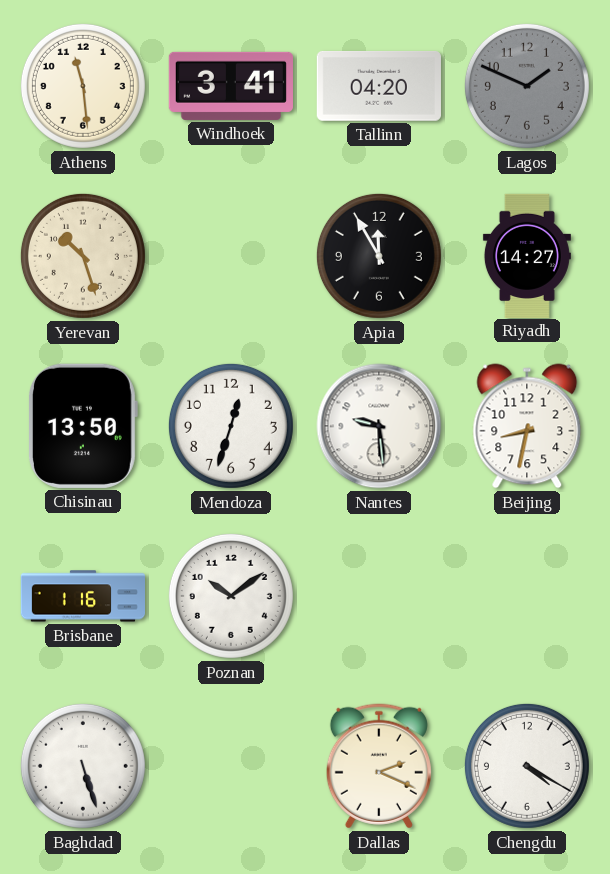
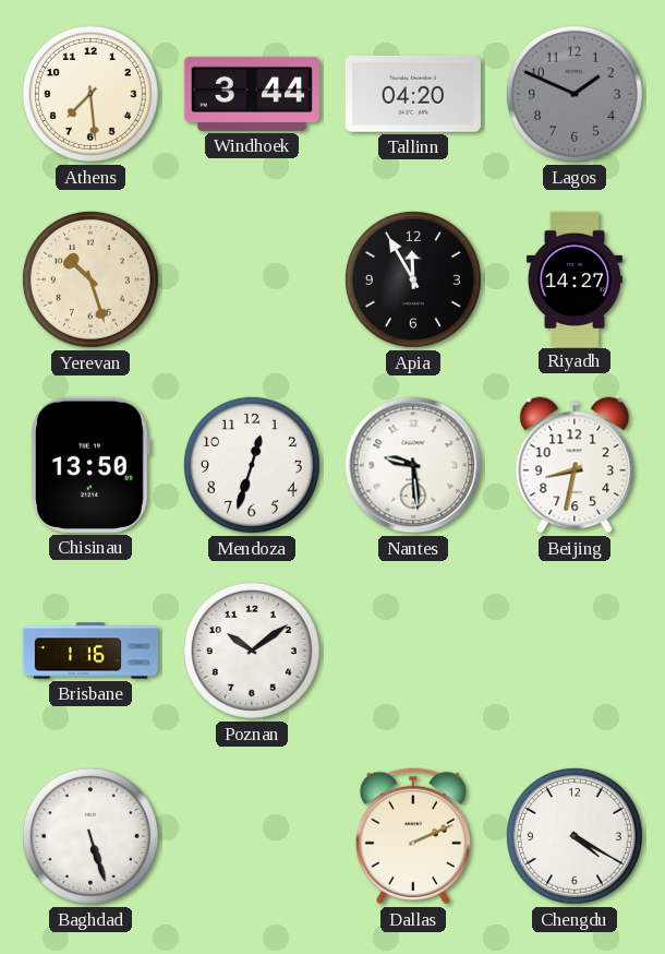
Athens: 11:29 -> 7:29
Windhoek: 3:41 -> 3:44
Dallas: 2:19 -> 2:11
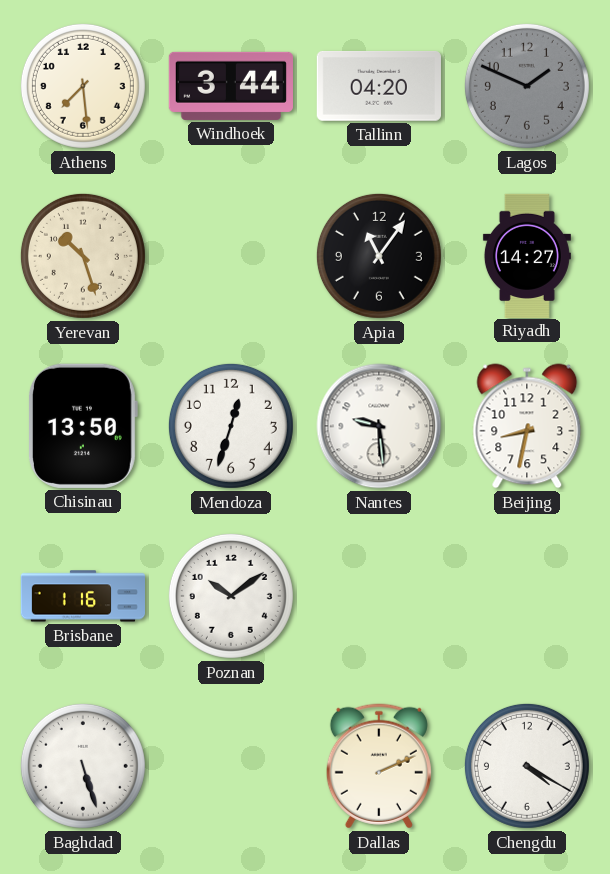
Apia: 11:55 -> 11:06
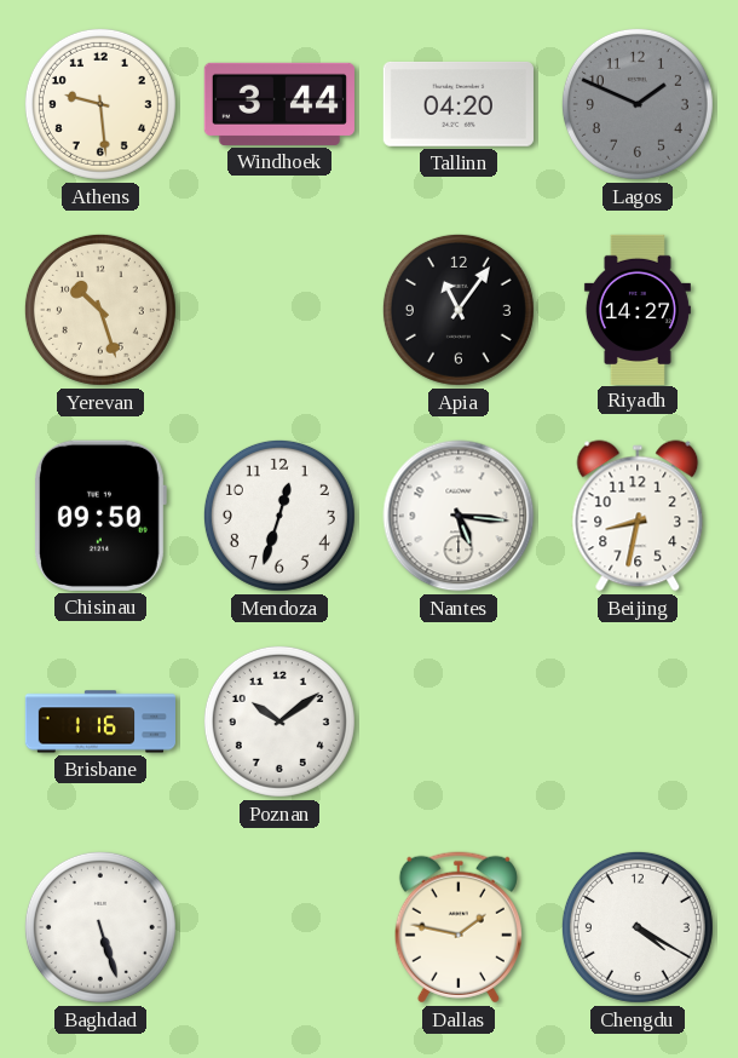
Athens: 7:29 -> 9:29
Chisinau: 13:50 -> 09:50
Nantes: 9:29 -> 5:16
Dallas: 2:11 -> 1:47
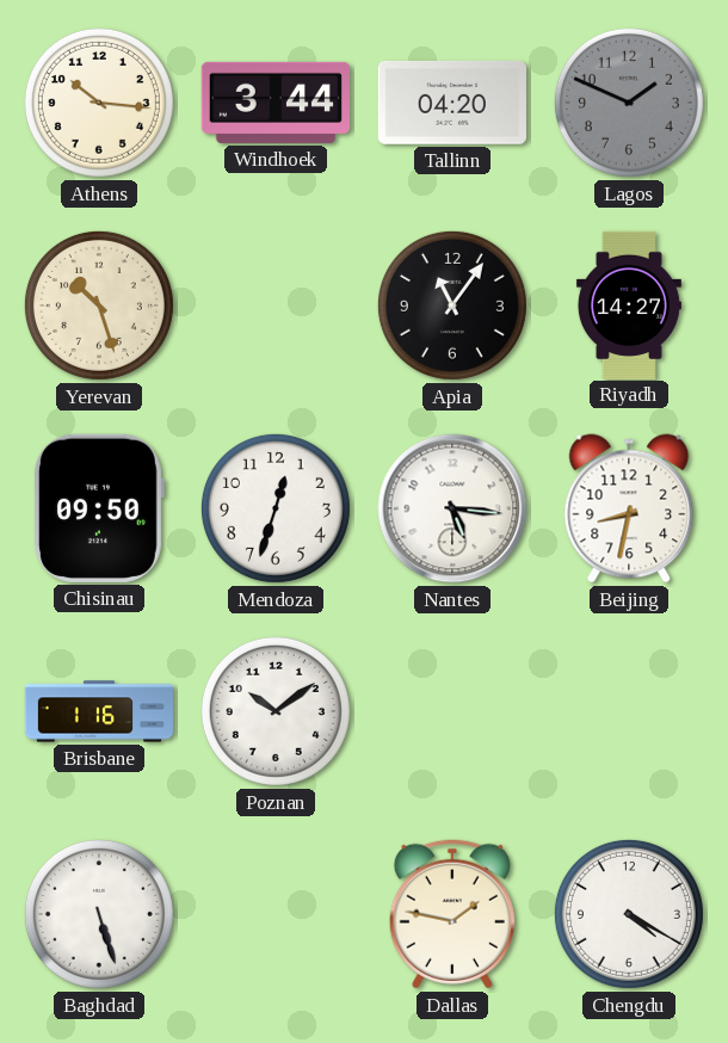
Athens: 9:29 -> 10:16
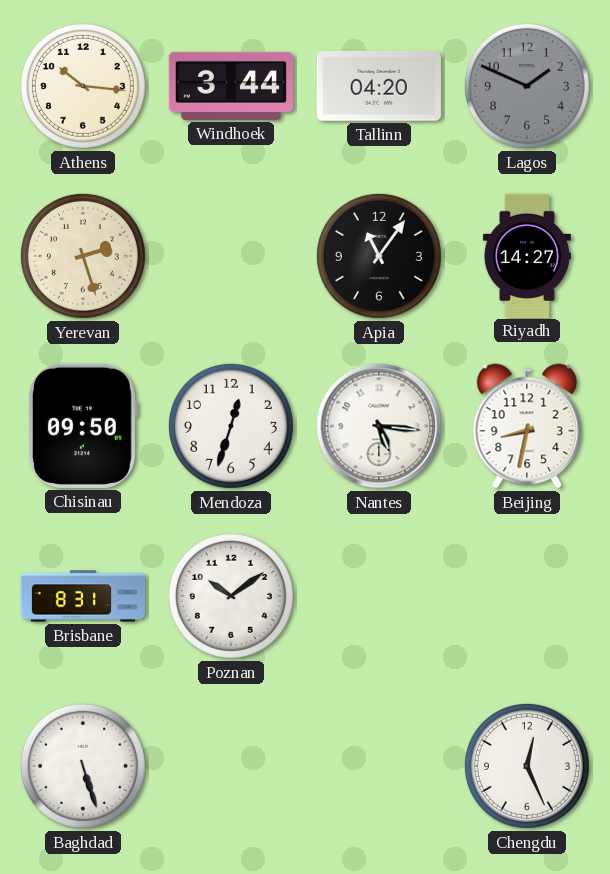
Yerevan: 10:27 -> 2:27
Brisbane: 1:16 -> 8:31
Dallas: 1:47 -> none
Chengdu: 4:20 -> 12:26
